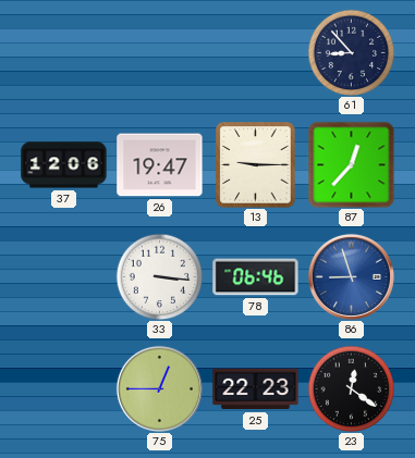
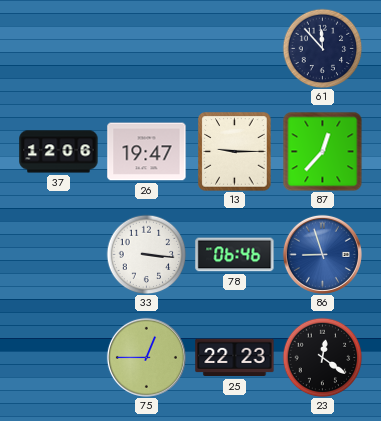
61: 8:53 -> 11:53
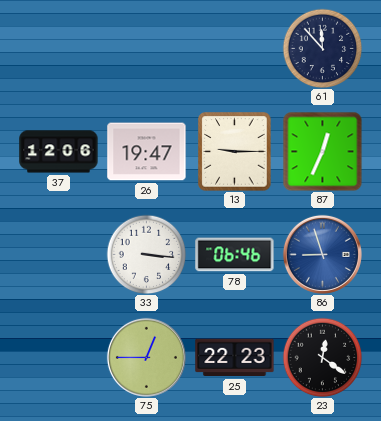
87: 12:37 -> 12:34
